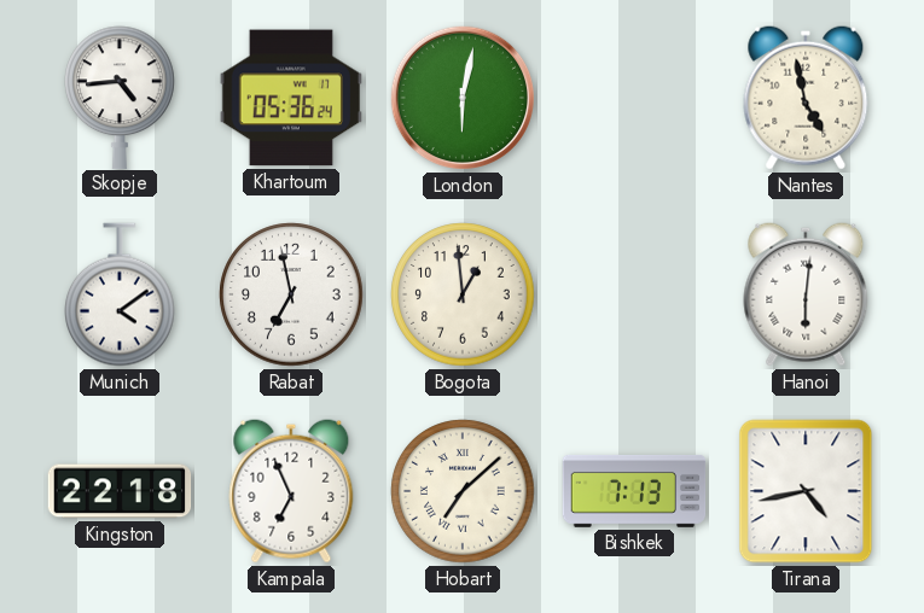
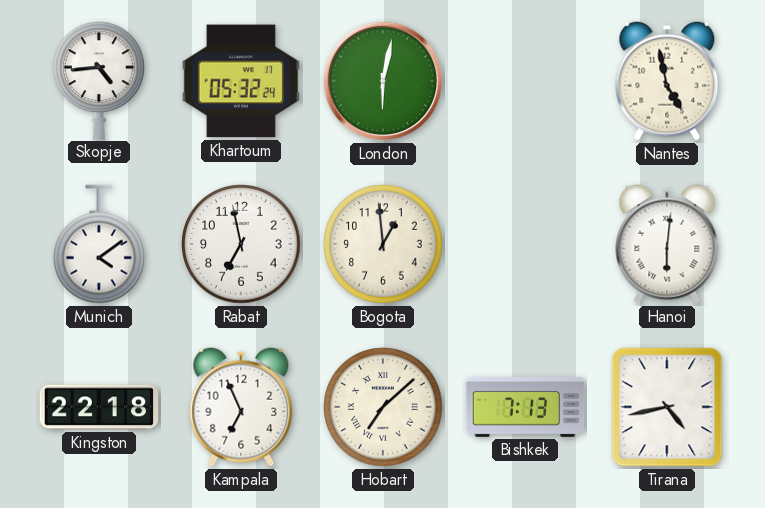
Khartoum: 05:36 -> 05:32
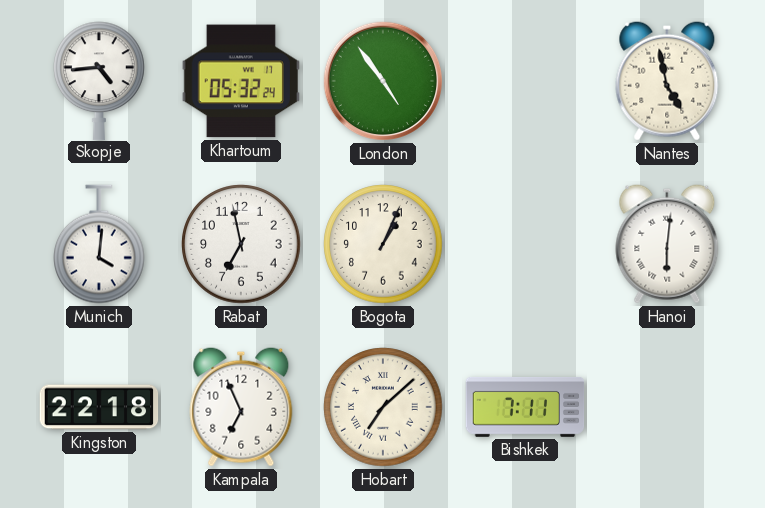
London: 6:02 -> 4:54
Munich: 4:09 -> 4:01
Bogota: 12:59 -> 1:04
Bishkek: 7:13 -> 7:11
Tirana: 4:43 -> none
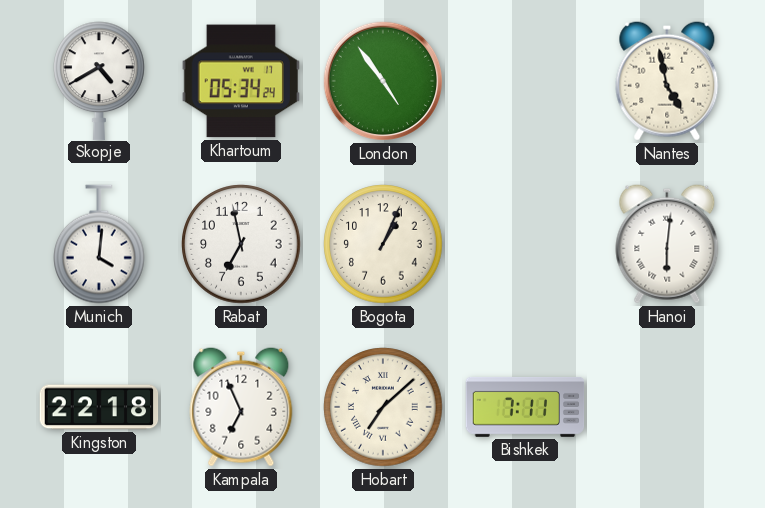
Skopje: 4:44 -> 4:40
Khartoum: 05:32 -> 05:34
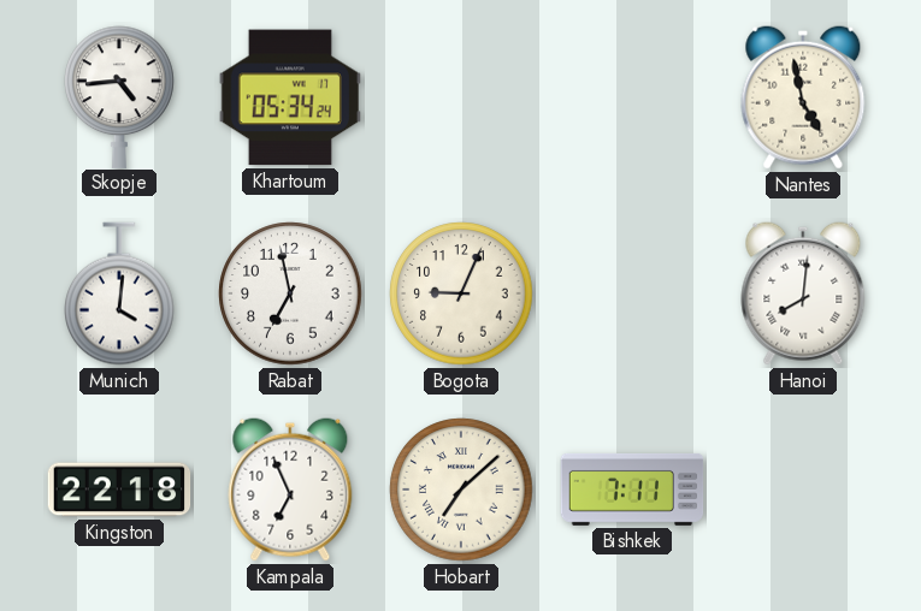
Skopje: 4:40 -> 4:44
London: 4:54 -> none
Bogota: 1:04 -> 9:04
Hanoi: 6:01 -> 8:01
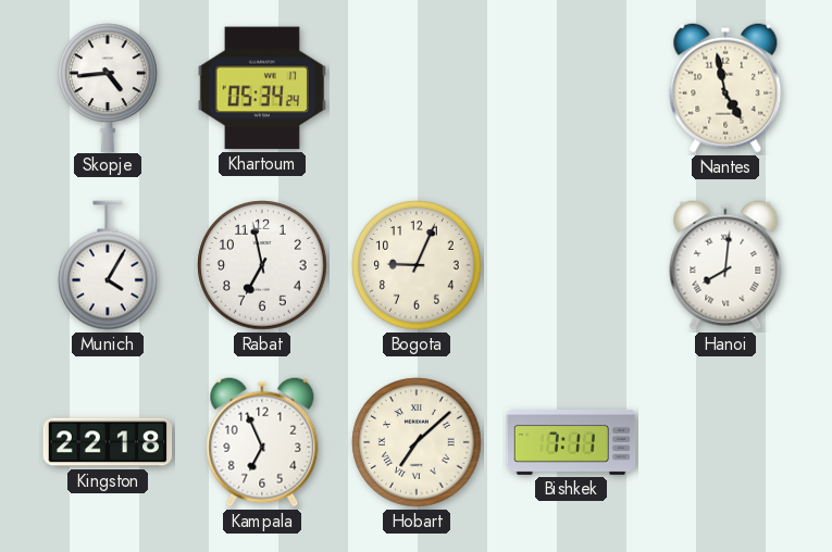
Munich: 4:01 -> 4:05
